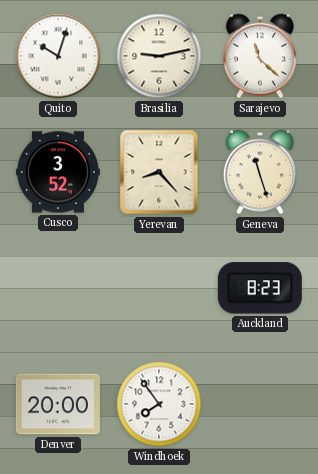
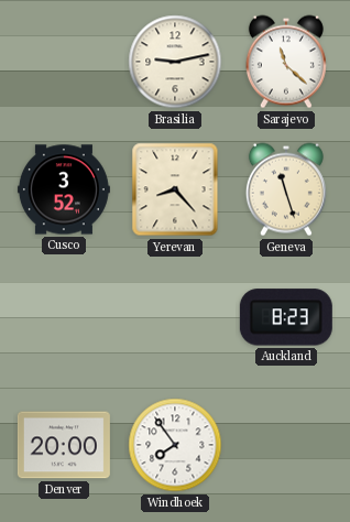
Quito: 10:03 -> none
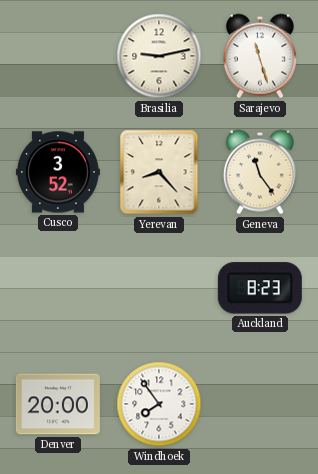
Sarajevo: 11:22 -> 11:27
Geneva: 11:27 -> 11:24
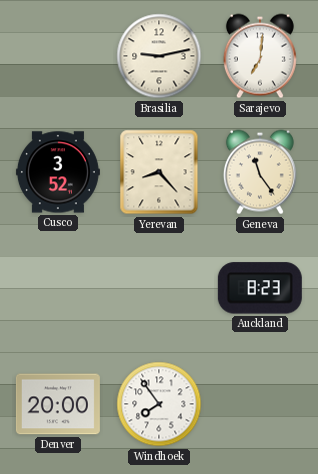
Sarajevo: 11:27 -> 7:01
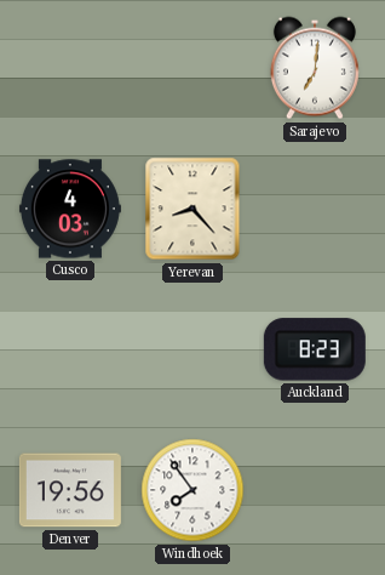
Brasilia: 9:13 -> none
Cusco: 3:52 -> 4:03
Geneva: 11:24 -> none
Denver: 20:00 -> 19:56
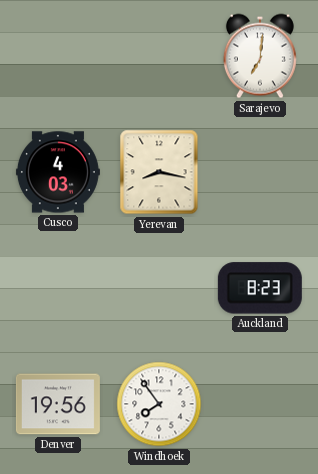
Yerevan: 8:23 -> 8:17
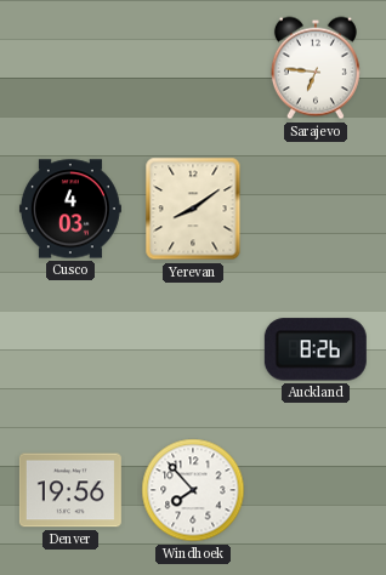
Sarajevo: 7:01 -> 6:46
Yerevan: 8:17 -> 8:09
Auckland: 8:23 -> 8:26
Windhoek: 7:54 -> 7:53
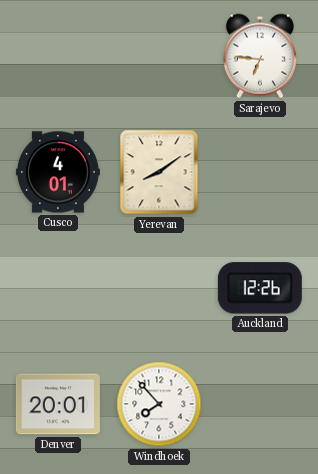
Cusco: 4:03 -> 4:01
Auckland: 8:26 -> 12:26
Denver: 19:56 -> 20:01
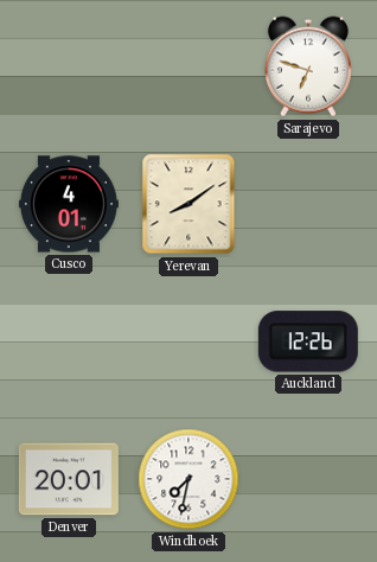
Sarajevo: 6:46 -> 6:48
Windhoek: 7:53 -> 7:32
